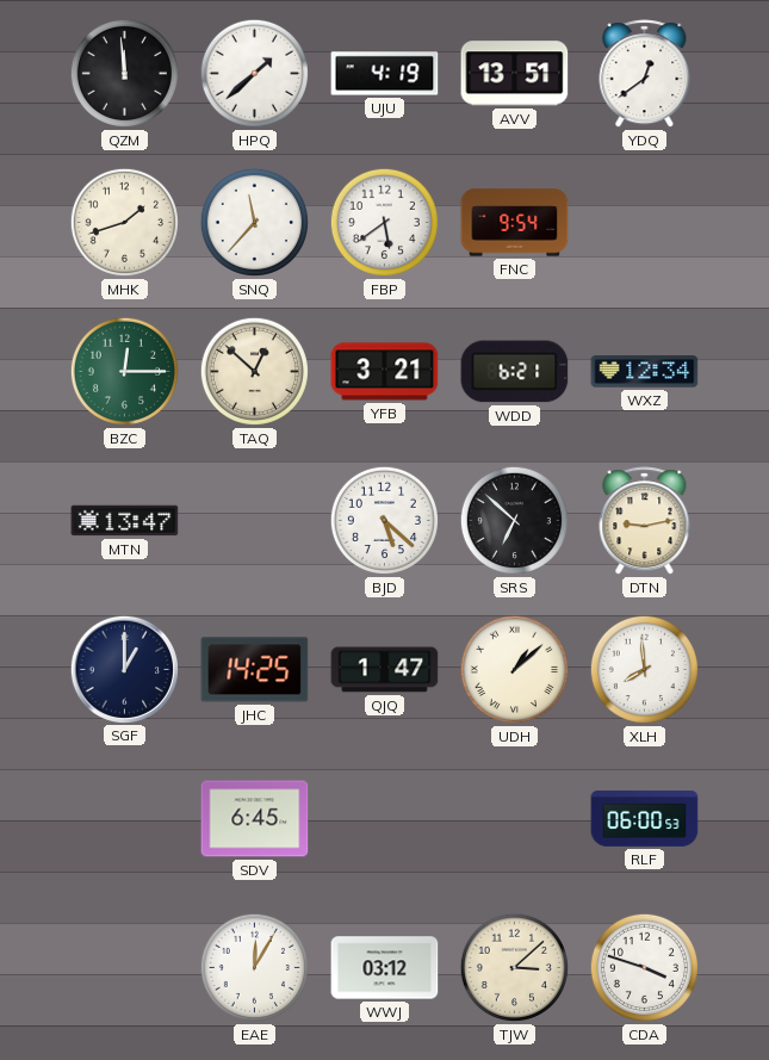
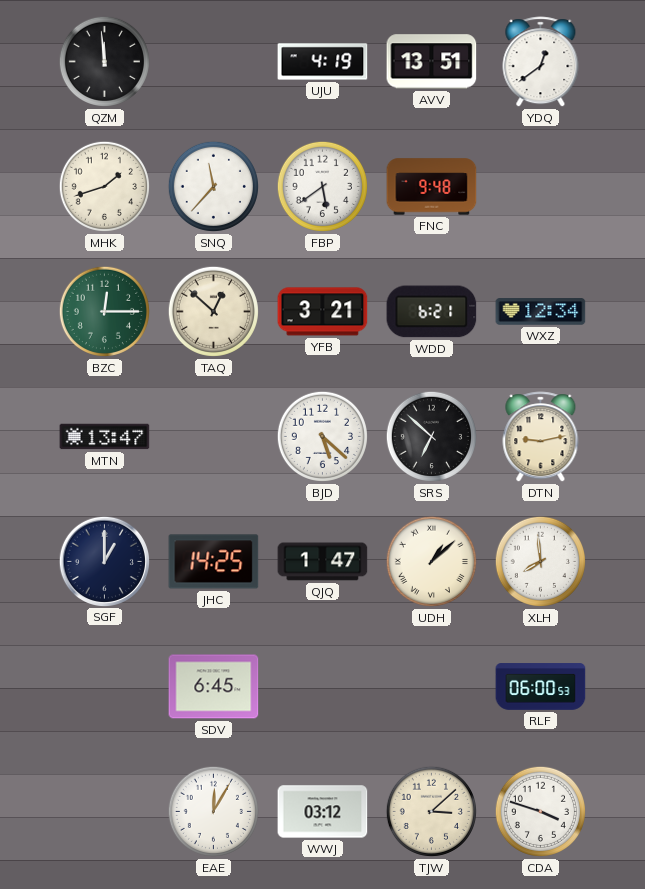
HPQ: 1:38 -> none
FNC: 9:54 -> 9:48
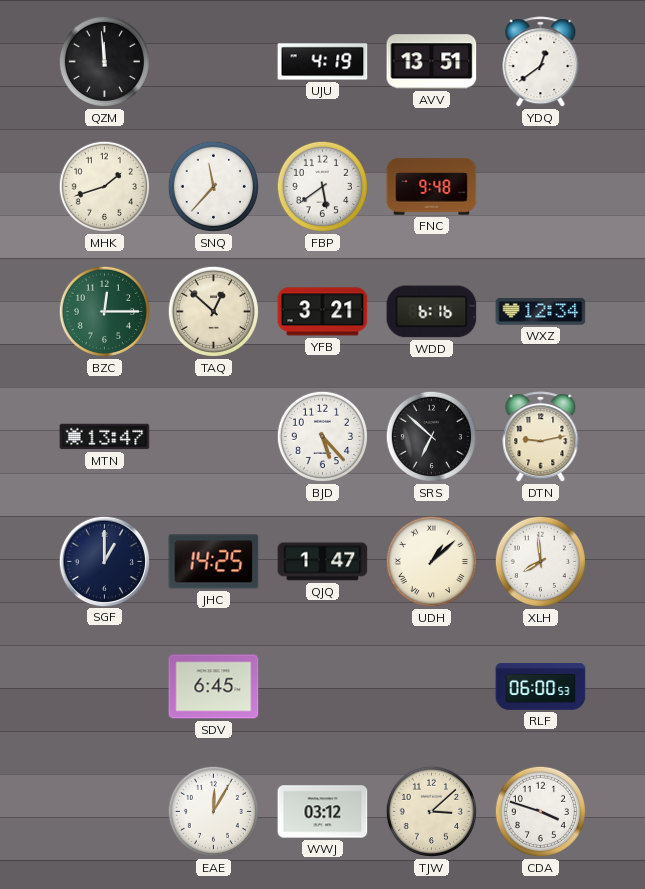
WDD: 6:21 -> 6:16
BJD: 5:22 -> 5:23
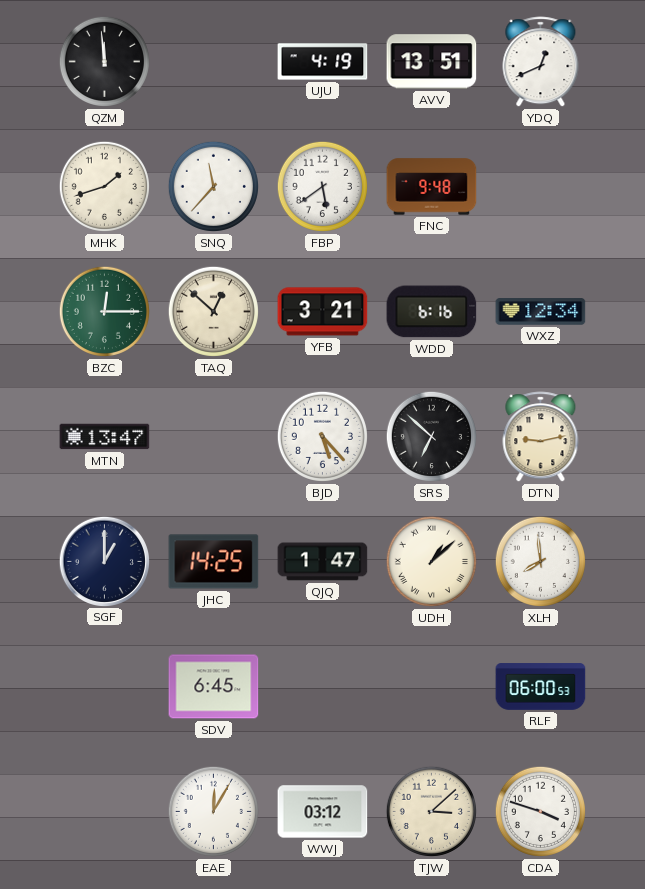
YDQ: 12:39 -> 12:41
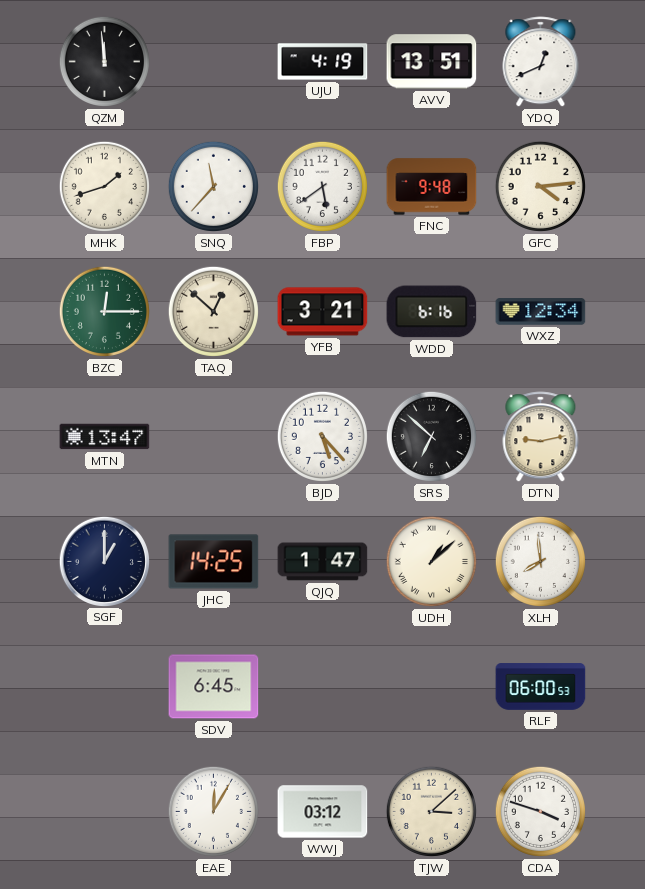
GFC: none -> 4:14
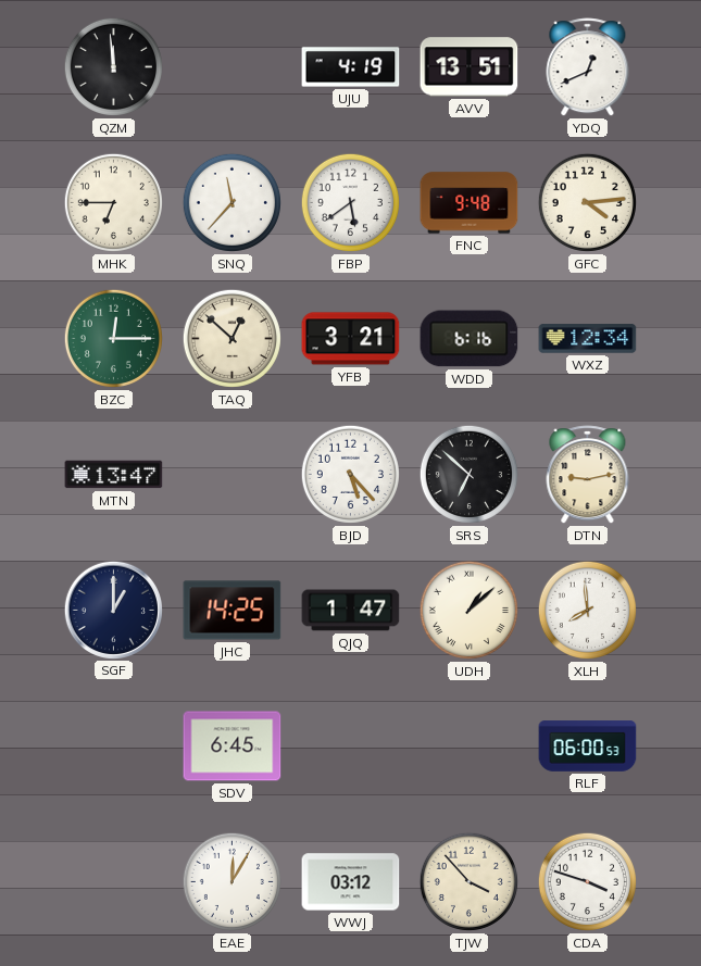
MHK: 1:42 -> 6:45
TJW: 3:08 -> 3:53
